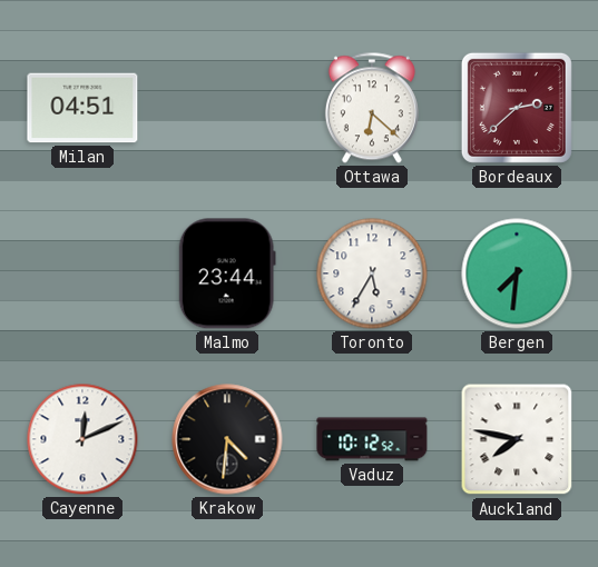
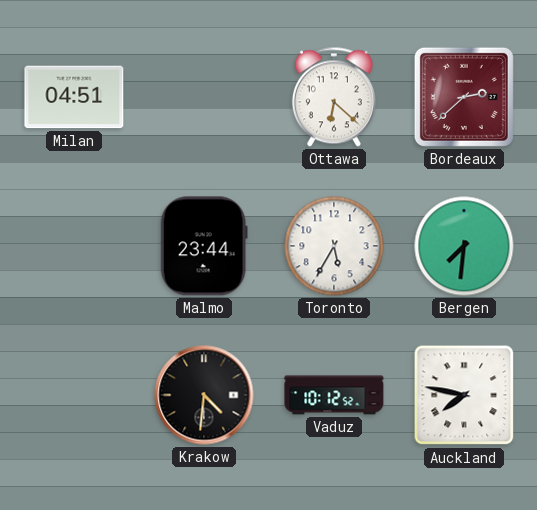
Cayenne: 12:11 -> none
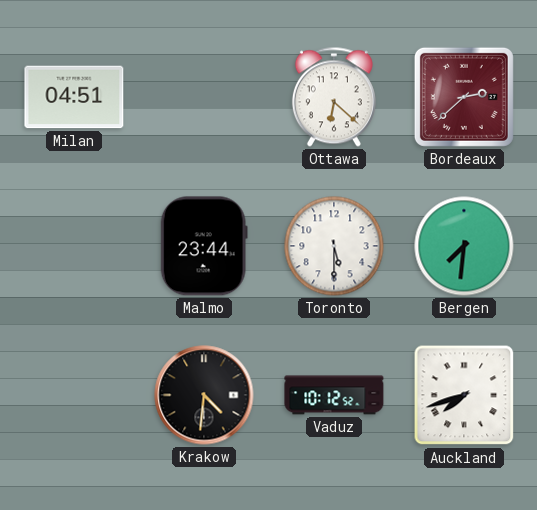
Toronto: 5:35 -> 5:30
Auckland: 7:47 -> 7:42
